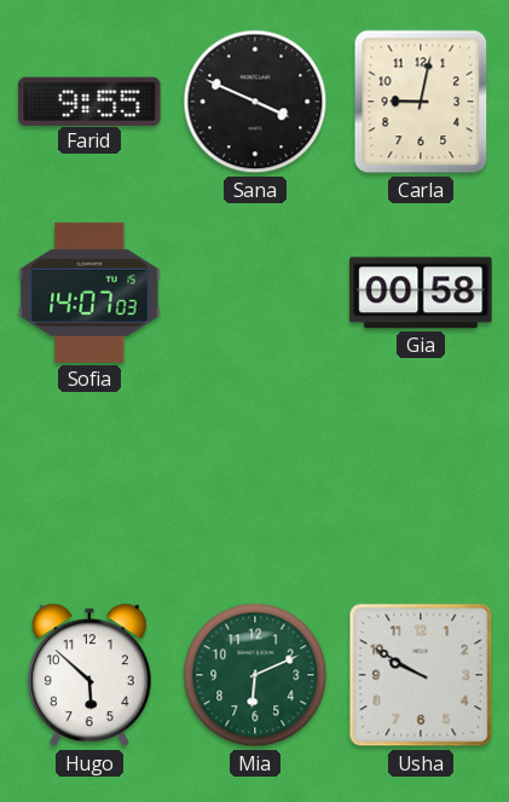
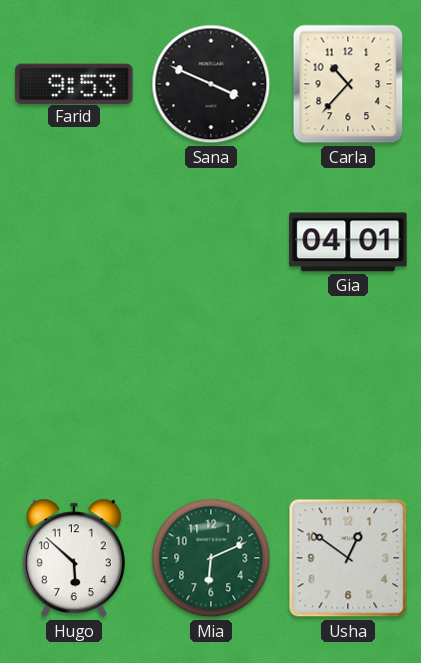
Farid: 9:55 -> 9:53
Carla: 9:02 -> 10:37
Sofia: 14:07 -> none
Gia: 00:58 -> 04:01
Usha: 9:50 -> 12:51
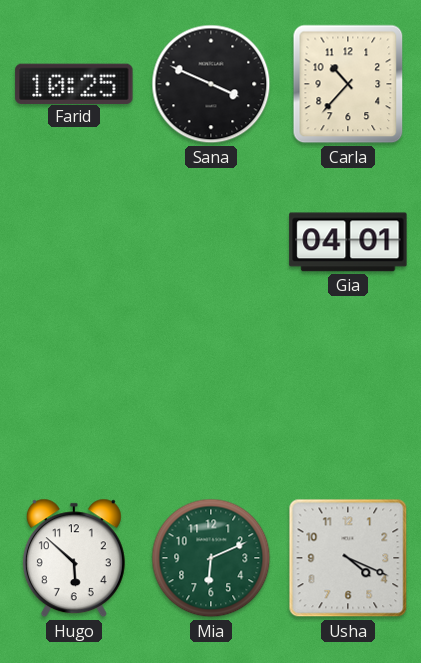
Farid: 9:53 -> 10:25
Usha: 12:51 -> 4:19
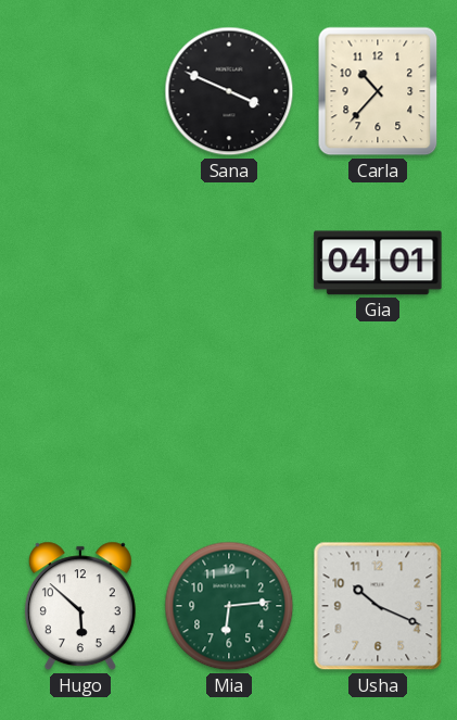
Farid: 10:25 -> none
Mia: 6:11 -> 6:14
Usha: 4:19 -> 10:19
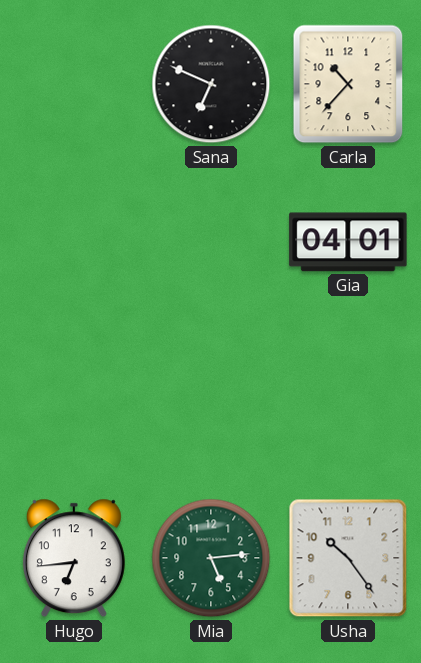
Sana: 3:49 -> 6:49
Hugo: 5:52 -> 6:44
Mia: 6:14 -> 5:14
Usha: 10:19 -> 10:24
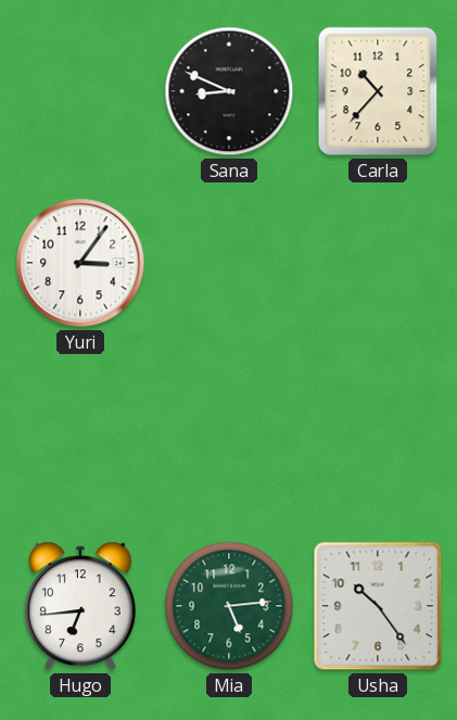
Sana: 6:49 -> 8:49
Yuri: none -> 3:06
Gia: 04:01 -> none
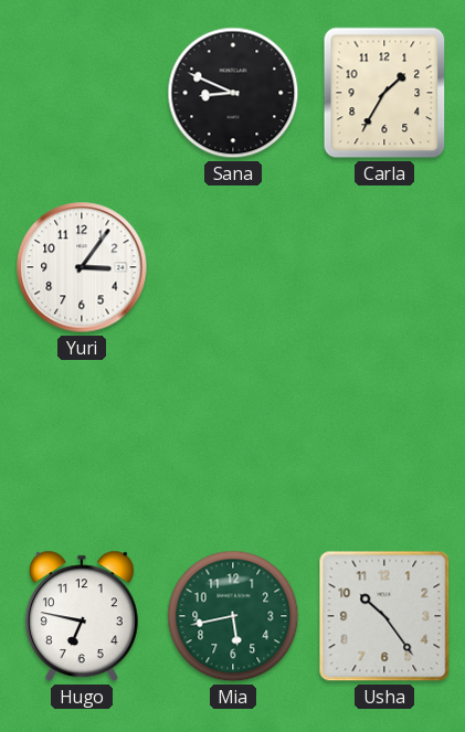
Carla: 10:37 -> 1:35
Hugo: 6:44 -> 6:47
Mia: 5:14 -> 5:43
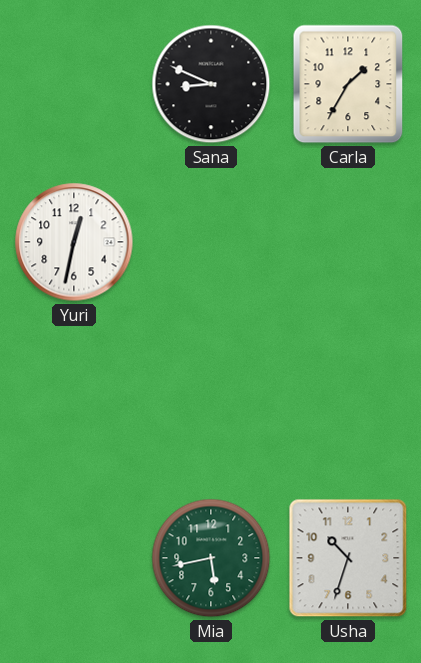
Yuri: 3:06 -> 12:32
Hugo: 6:47 -> none
Usha: 10:24 -> 10:33
